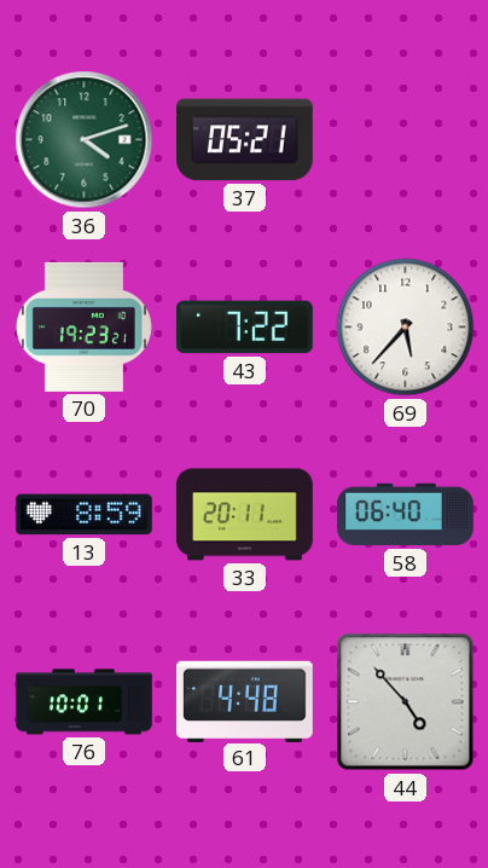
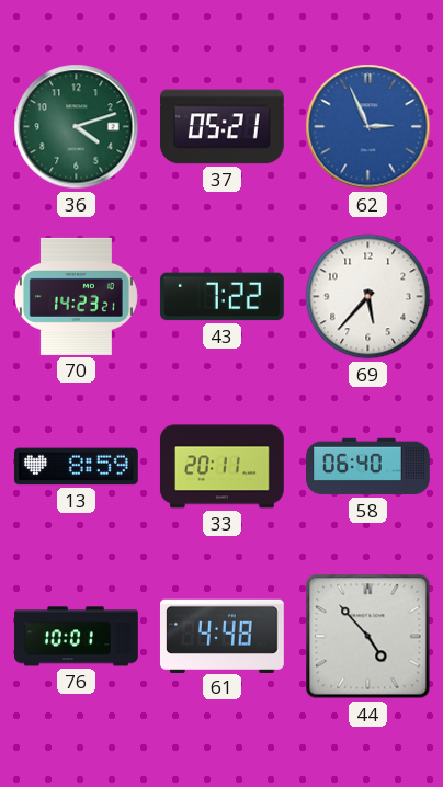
62: none -> 2:56
70: 19:23 -> 14:23
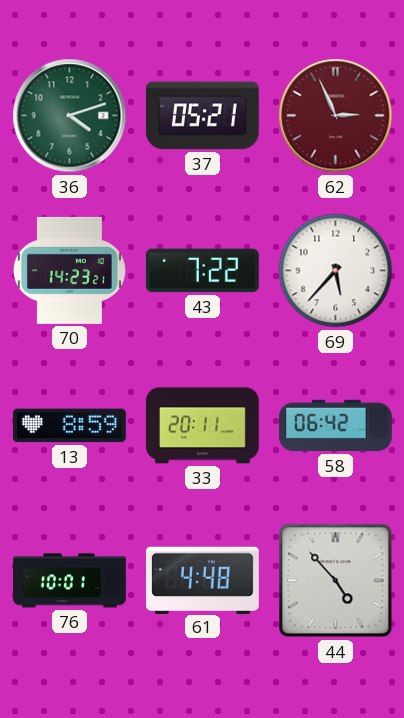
62 dial: blue -> burgundy
58: 06:40 -> 06:42
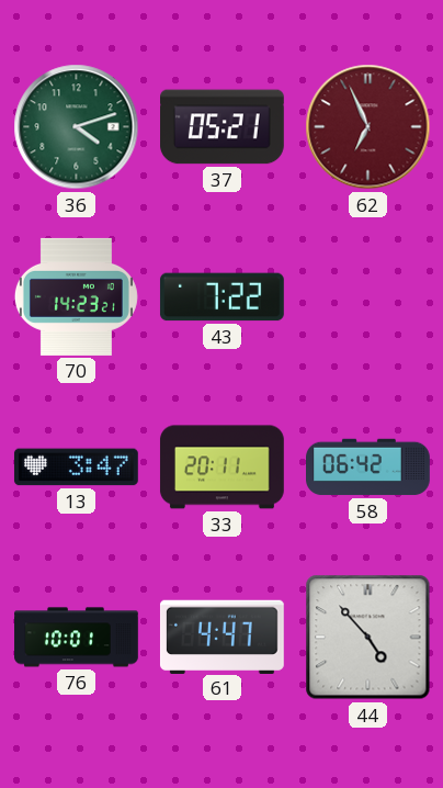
62: 2:56 -> 6:56
69: 5:37 -> none
13: 8:59 -> 3:47
61: 4:48 -> 4:47
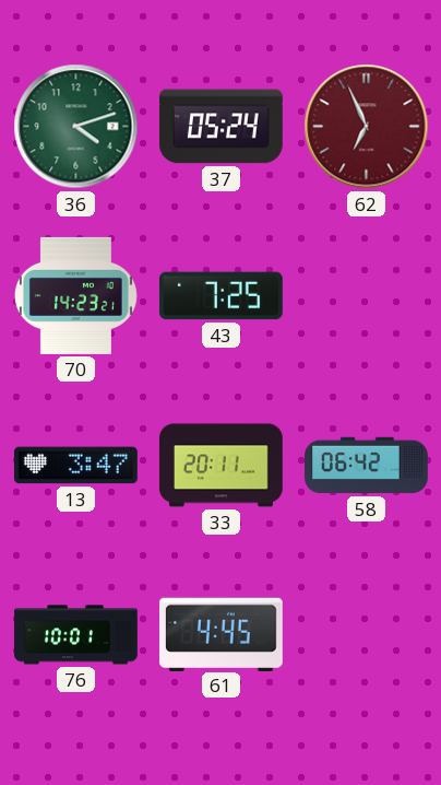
37: 05:21 -> 05:24
43: 7:22 -> 7:25
61: 4:47 -> 4:45
44: 4:53 -> none
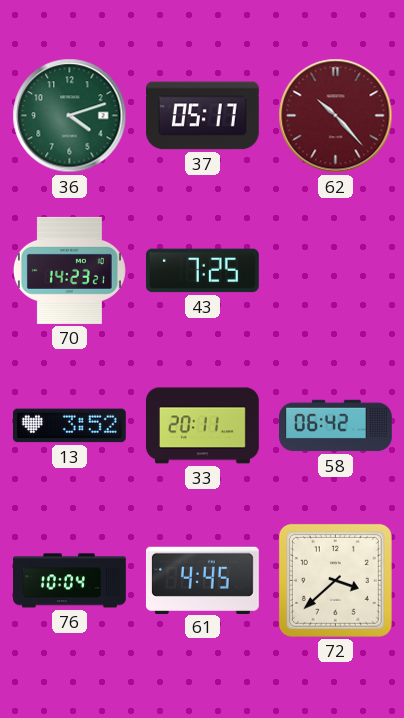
37: 05:24 -> 05:17
62: 6:56 -> 10:23
13: 3:47 -> 3:52
76: 10:01 -> 10:04
72: none -> 3:38
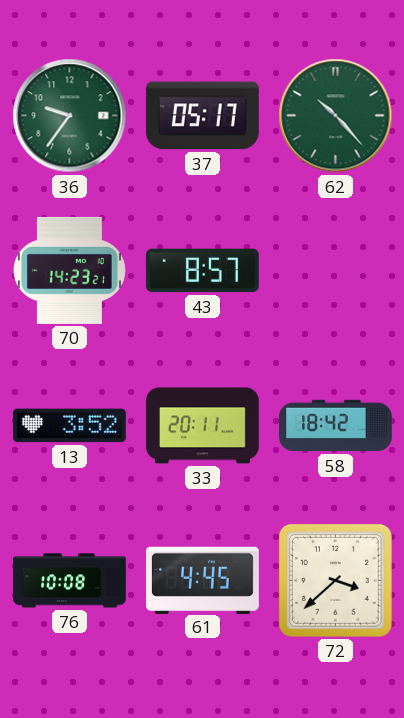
36: 4:12 -> 9:36
62 dial: burgundy -> green
43: 7:25 -> 8:57
58: 06:42 -> 18:42
76: 10:04 -> 10:08
